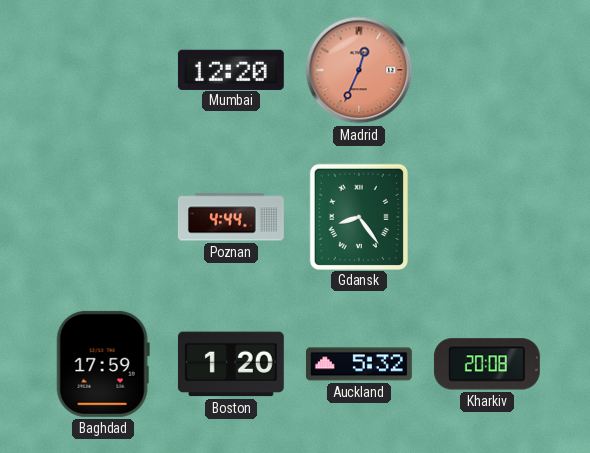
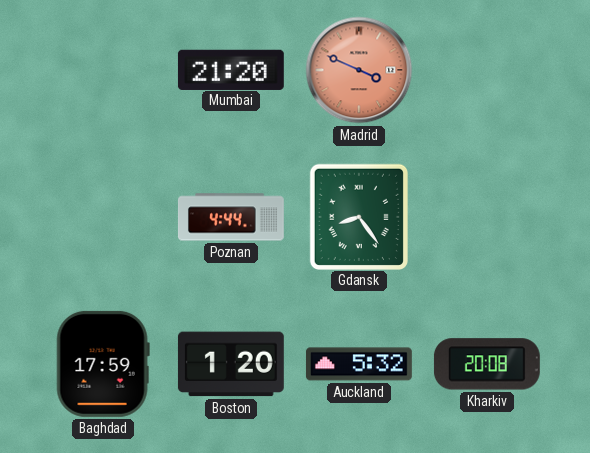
Mumbai: 12:20 -> 21:20
Madrid: 12:34 -> 3:49
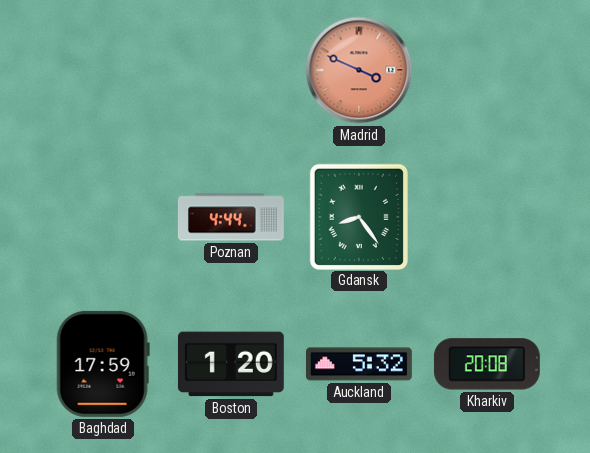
Mumbai: 21:20 -> none
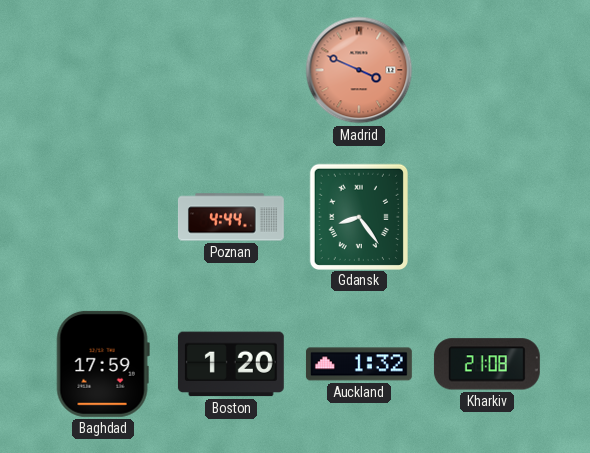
Auckland: 5:32 -> 1:32
Kharkiv: 20:08 -> 21:08
